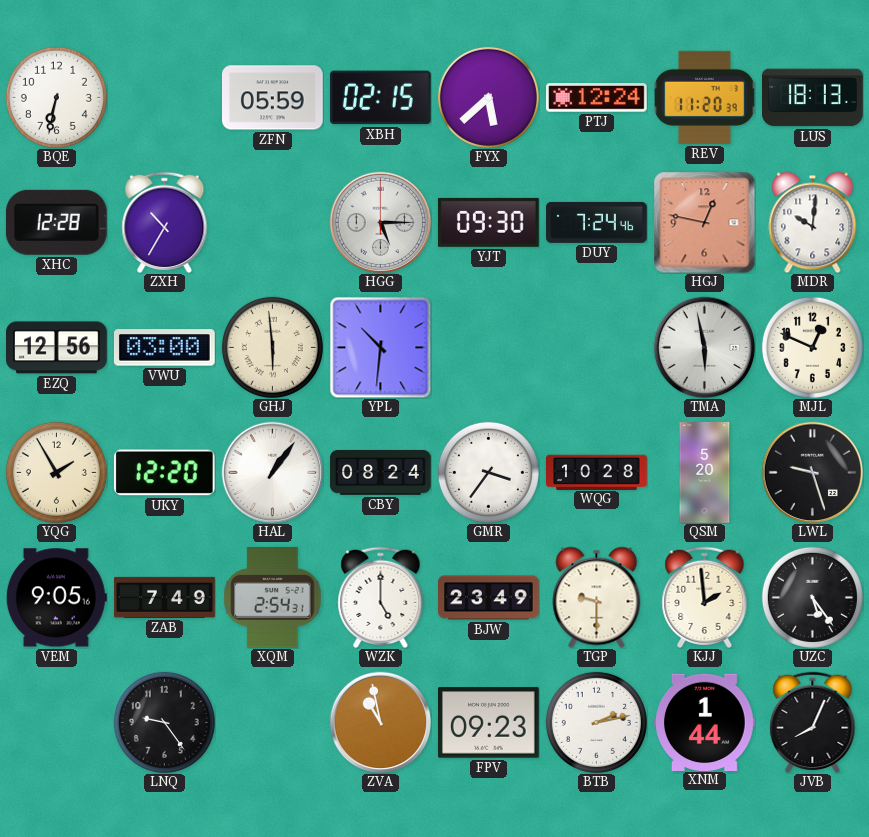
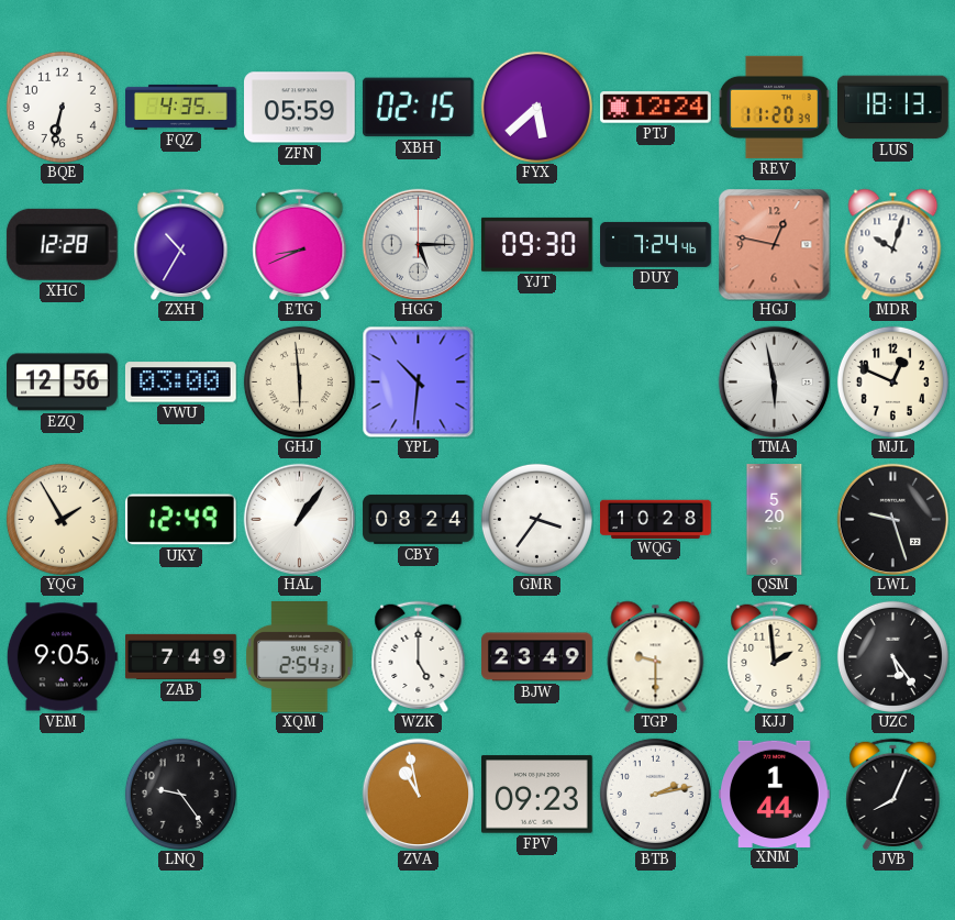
FQZ: none -> 4:35
ETG: none -> 8:41
MDR: 10:01 -> 10:03
UKY: 12:20 -> 12:49
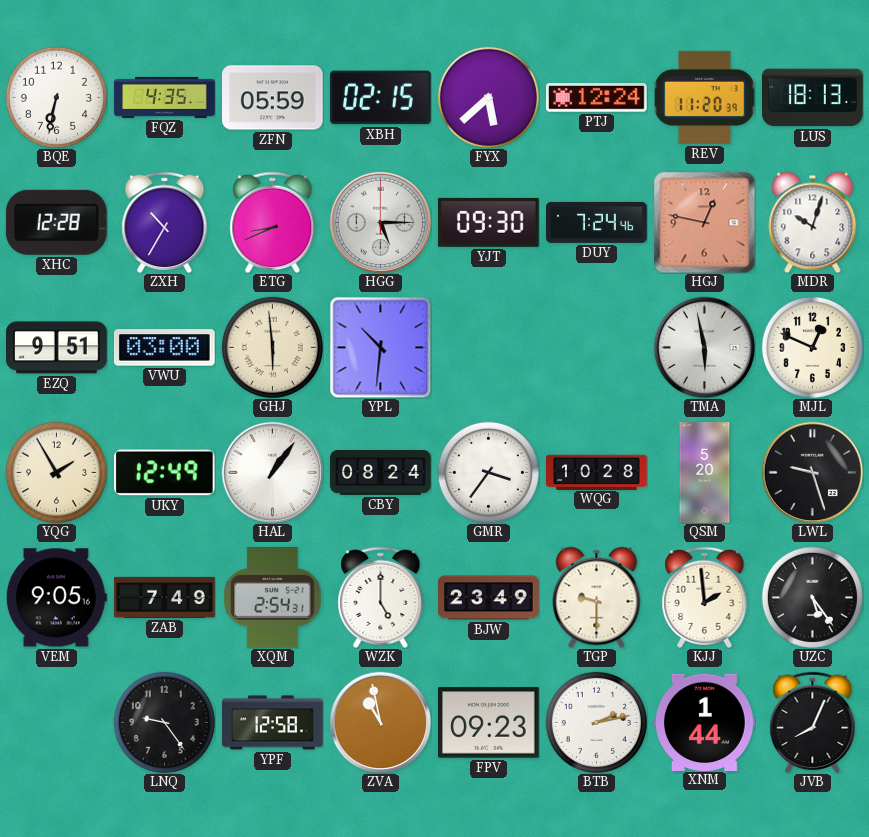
EZQ: 12:56 -> 9:51
YPF: none -> 12:58
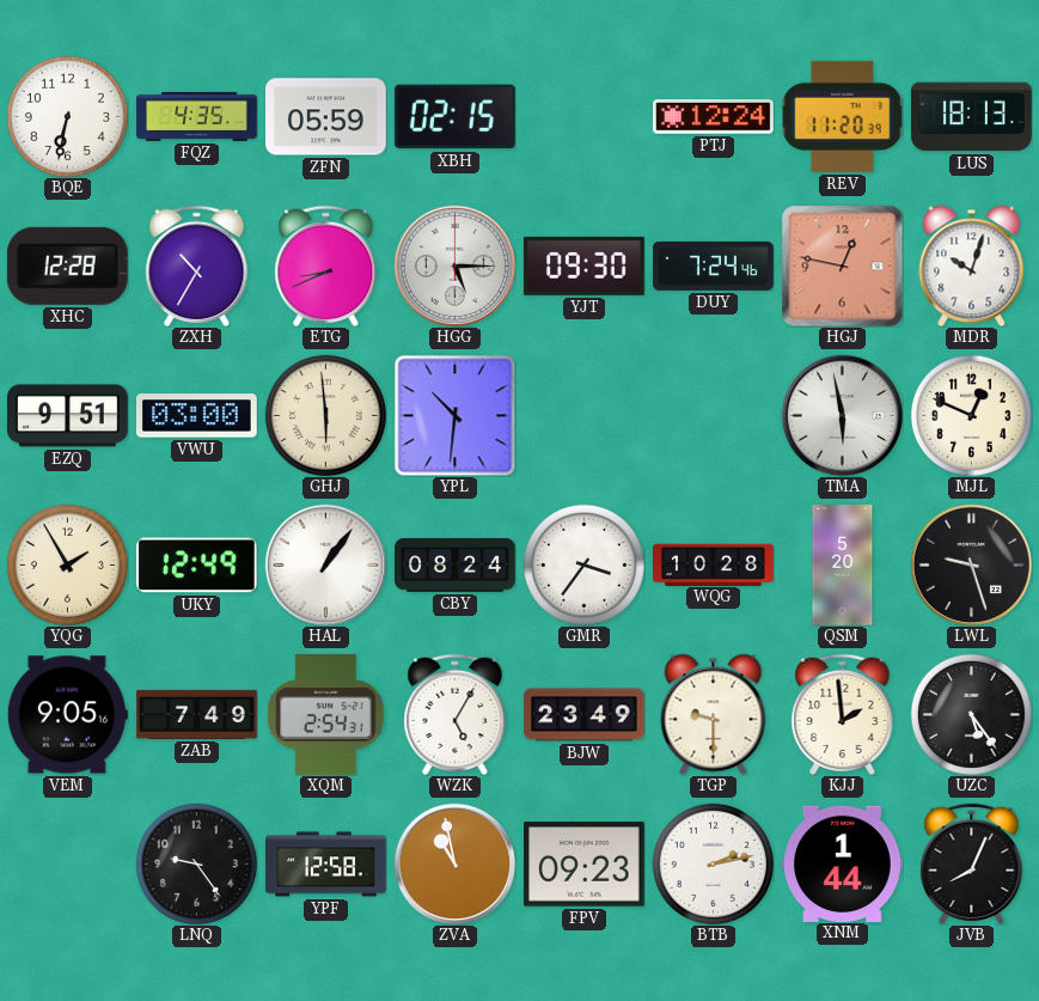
FYX: 5:38 -> none
WZK: 5:00 -> 5:05
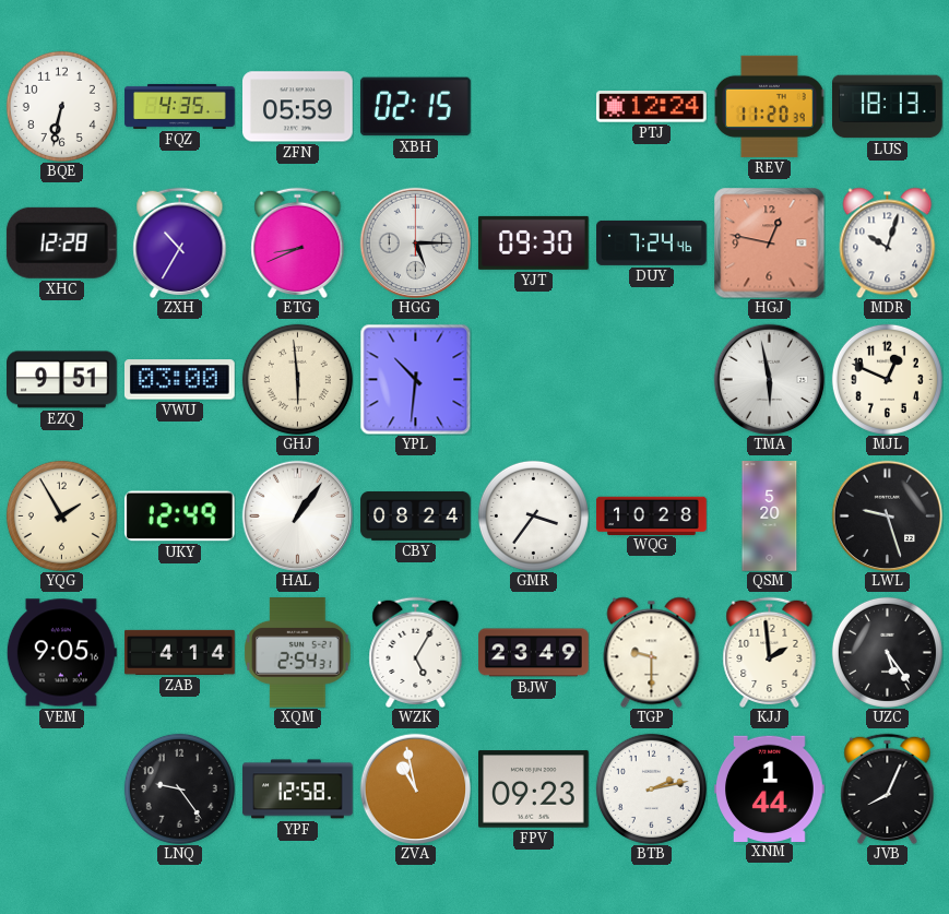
ZAB: 7:49 -> 4:14
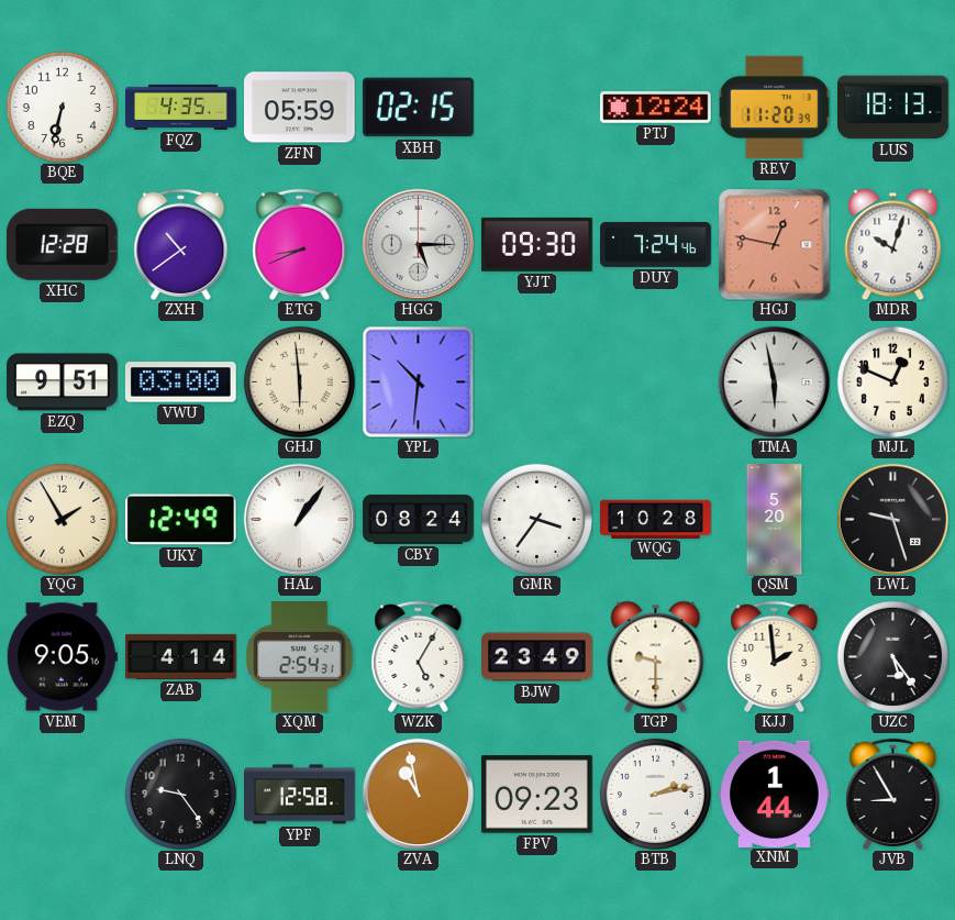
ZXH: 10:35 -> 10:39
JVB: 8:04 -> 8:55
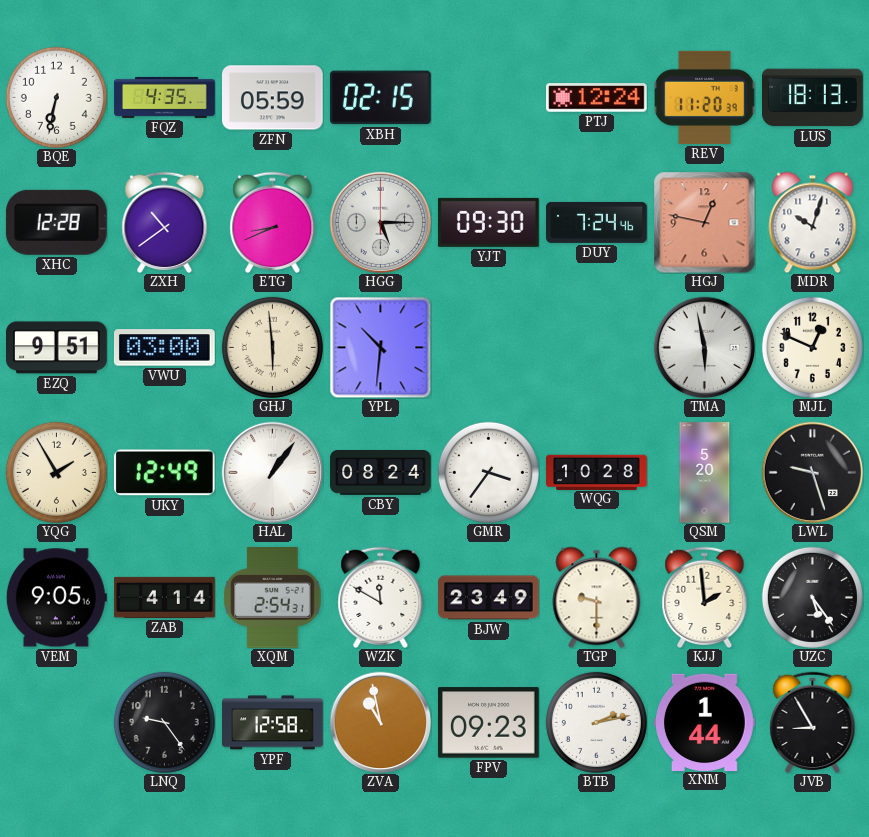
WZK: 5:05 -> 11:50
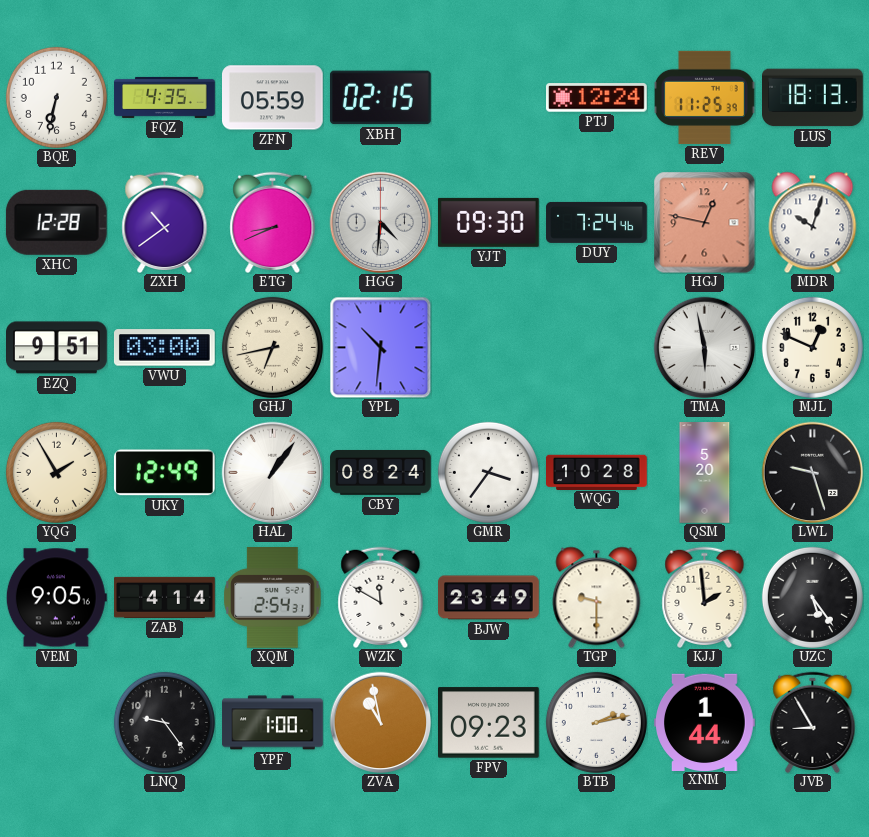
REV: 11:20 -> 11:25
HGG: 5:15 -> 4:31
GHJ: 5:59 -> 6:43
YPF: 12:58 -> 1:00
